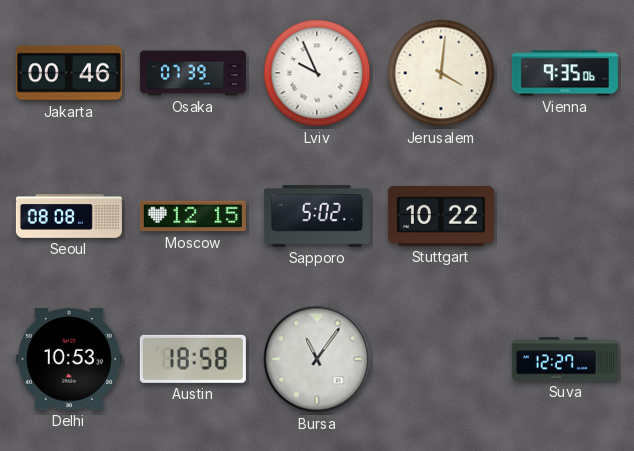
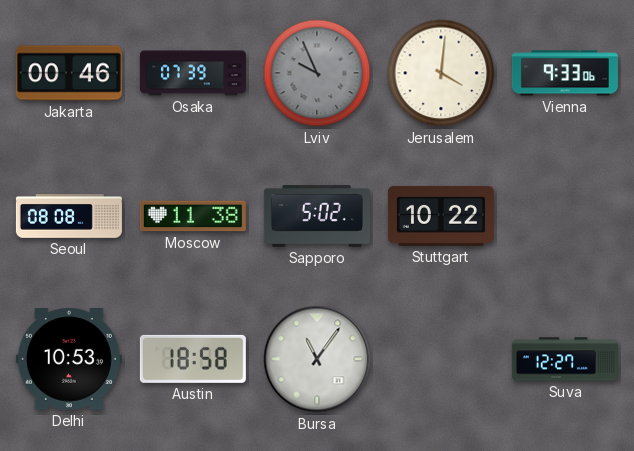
Lviv dial: white -> grey
Vienna: 9:35 -> 9:33
Moscow: 12:15 -> 11:38
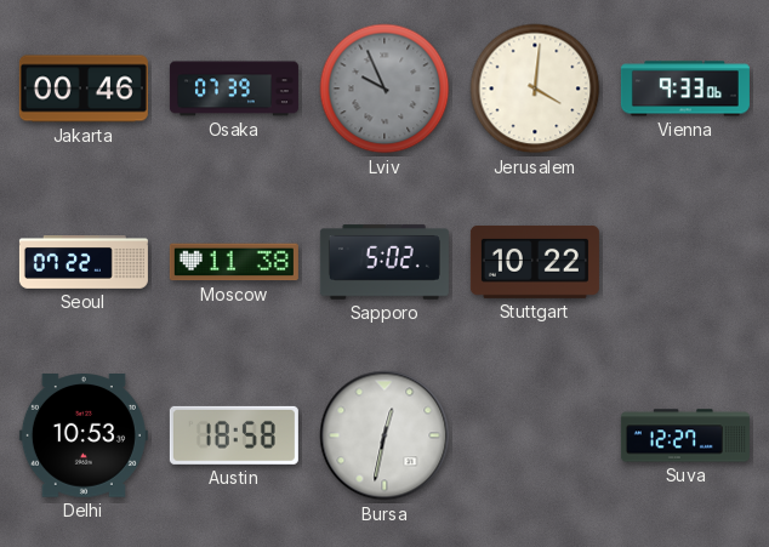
Seoul: 08:08 -> 07:22
Bursa: 11:06 -> 12:32
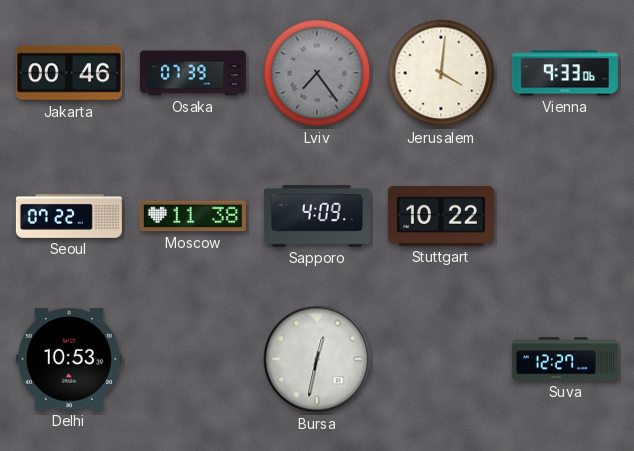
Lviv: 9:56 -> 7:24
Sapporo: 5:02 -> 4:09
Austin: 18:58 -> none
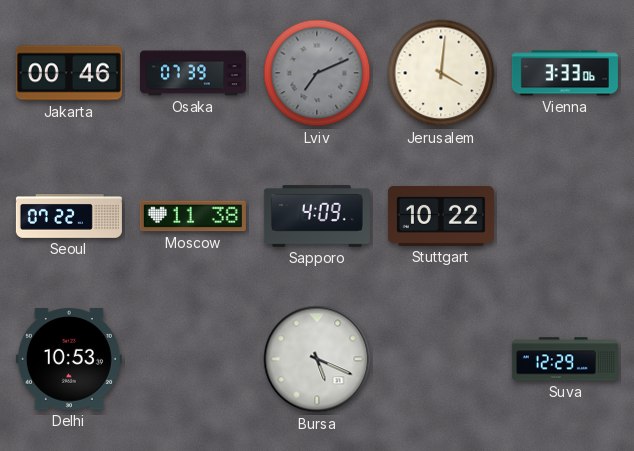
Lviv: 7:24 -> 7:11
Vienna: 9:33 -> 3:33
Bursa: 12:32 -> 5:19
Suva: 12:27 -> 12:29
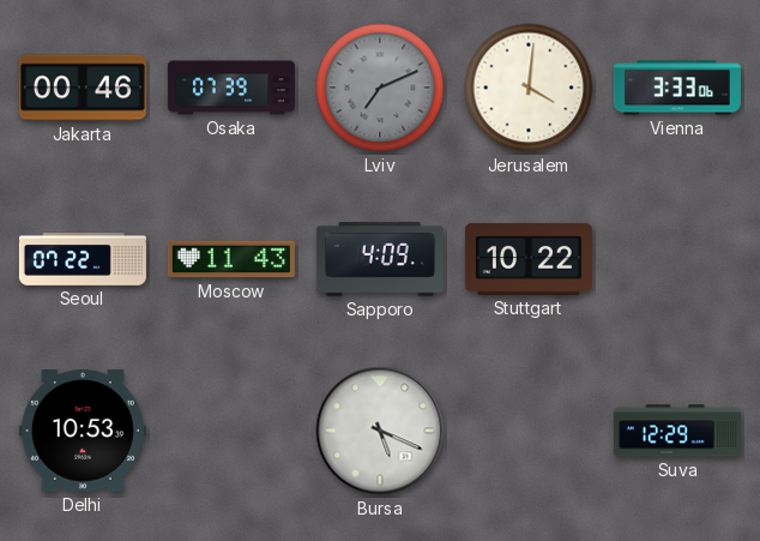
Moscow: 11:38 -> 11:43
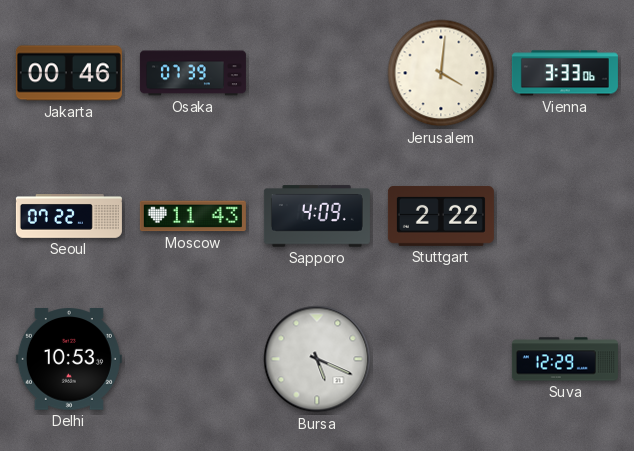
Lviv: 7:11 -> none
Stuttgart: 10:22 -> 2:22
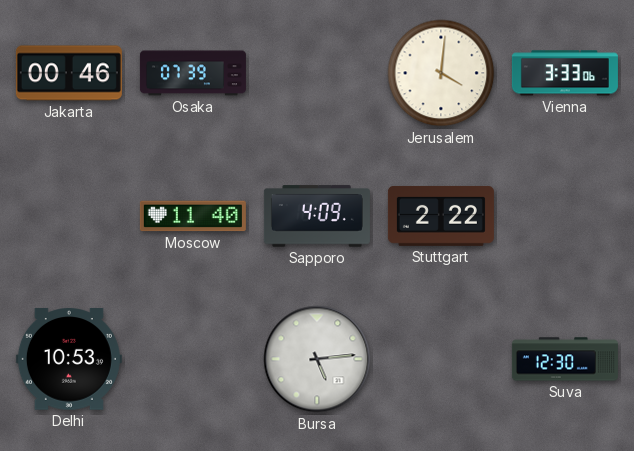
Seoul: 07:22 -> none
Moscow: 11:43 -> 11:40
Bursa: 5:19 -> 5:14
Suva: 12:29 -> 12:30
